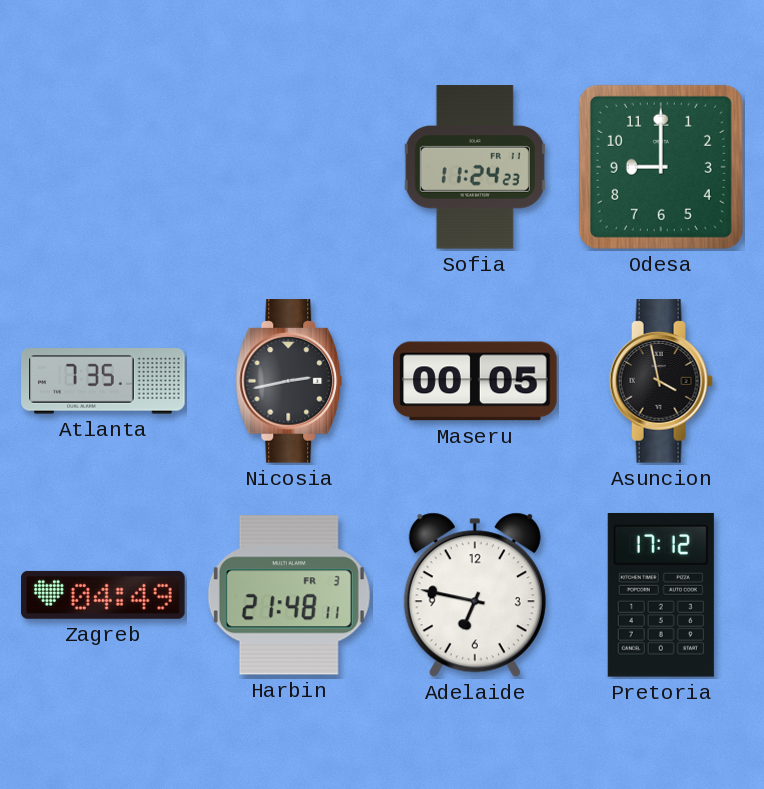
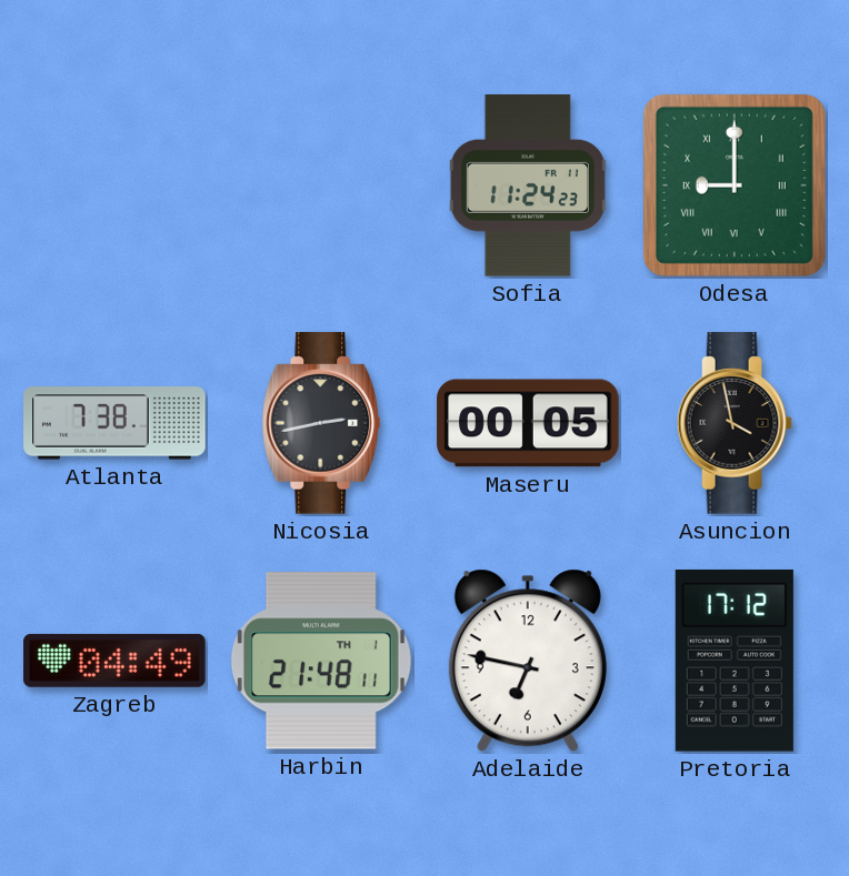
Odesa numerals: Arabic -> Roman
Atlanta: 7:35 -> 7:38
Harbin date: FR 3 -> TH 1
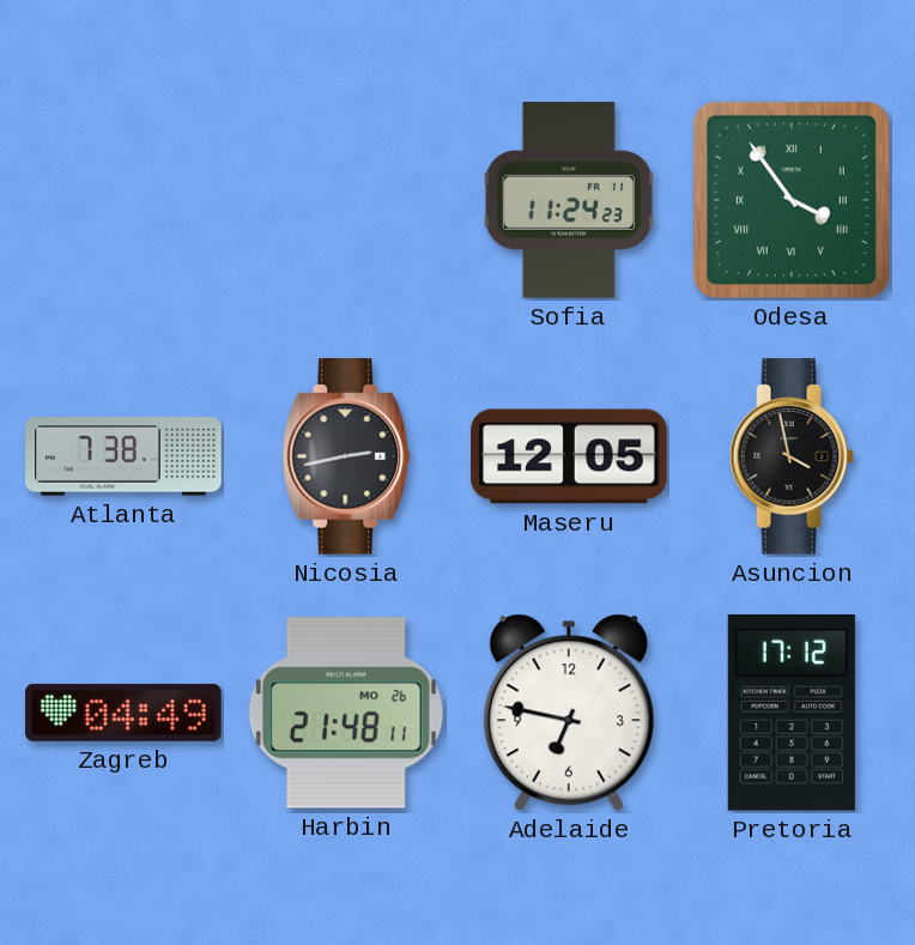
Odesa: 9:00 -> 3:54
Maseru: 00:05 -> 12:05
Harbin date: TH 1 -> MO 26
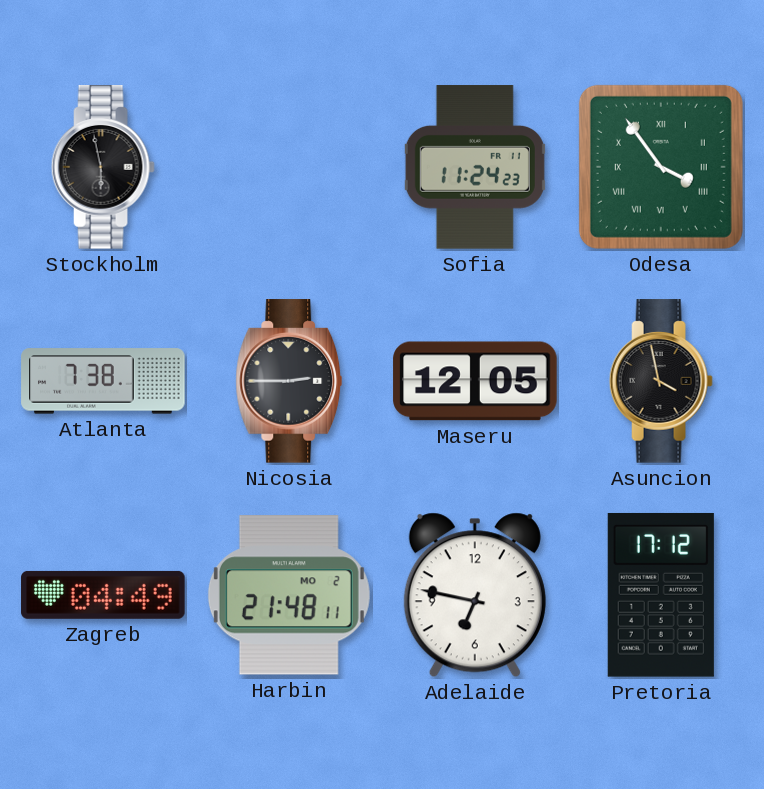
Stockholm: none -> 5:58
Nicosia: 2:43 -> 2:45
Harbin date: MO 26 -> MO 2
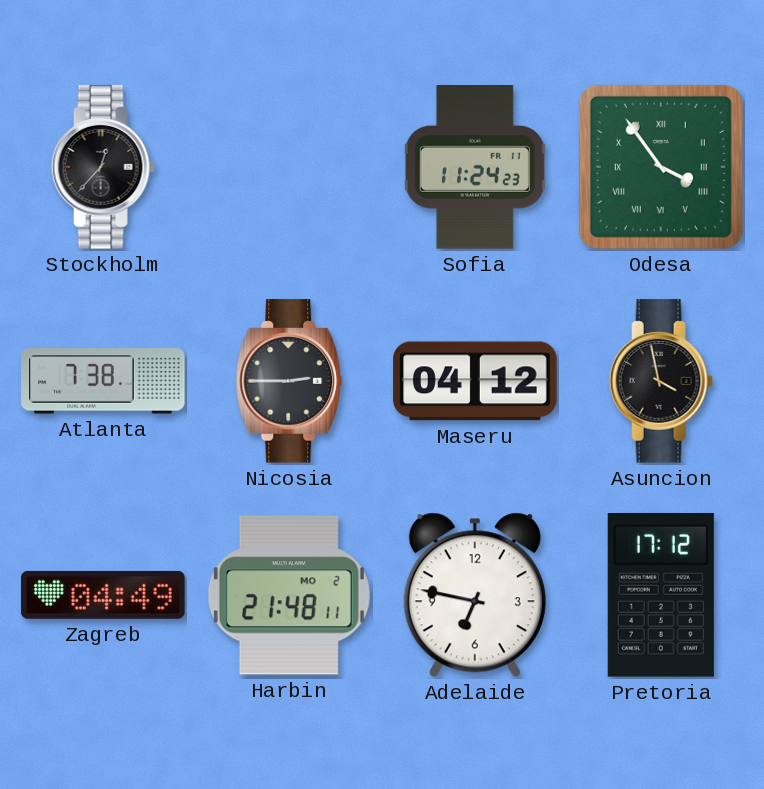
Stockholm: 5:58 -> 12:37
Maseru: 12:05 -> 04:12
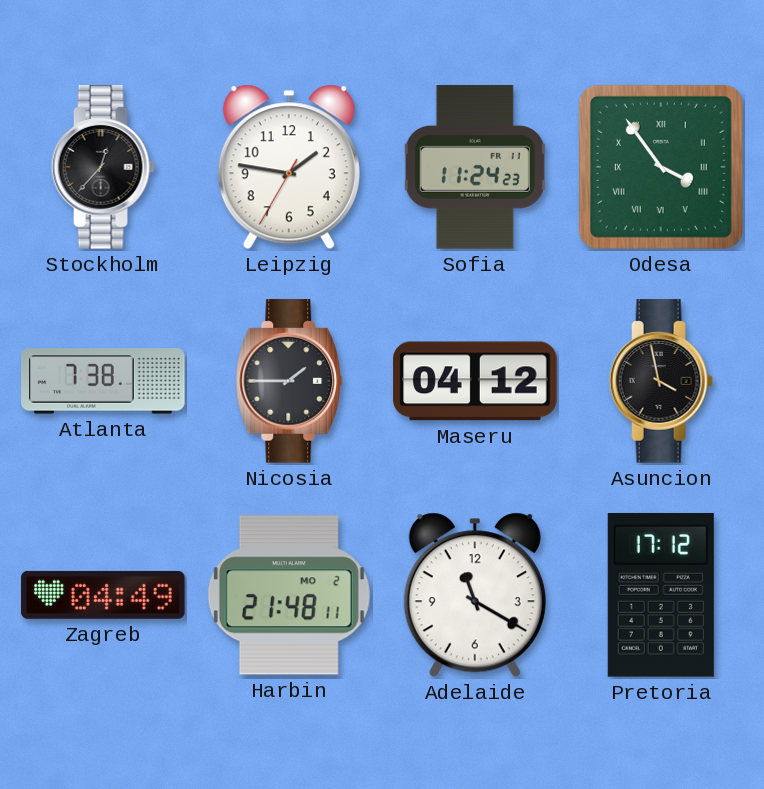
Leipzig: none -> 1:46
Nicosia: 2:45 -> 1:45
Adelaide: 6:47 -> 11:20
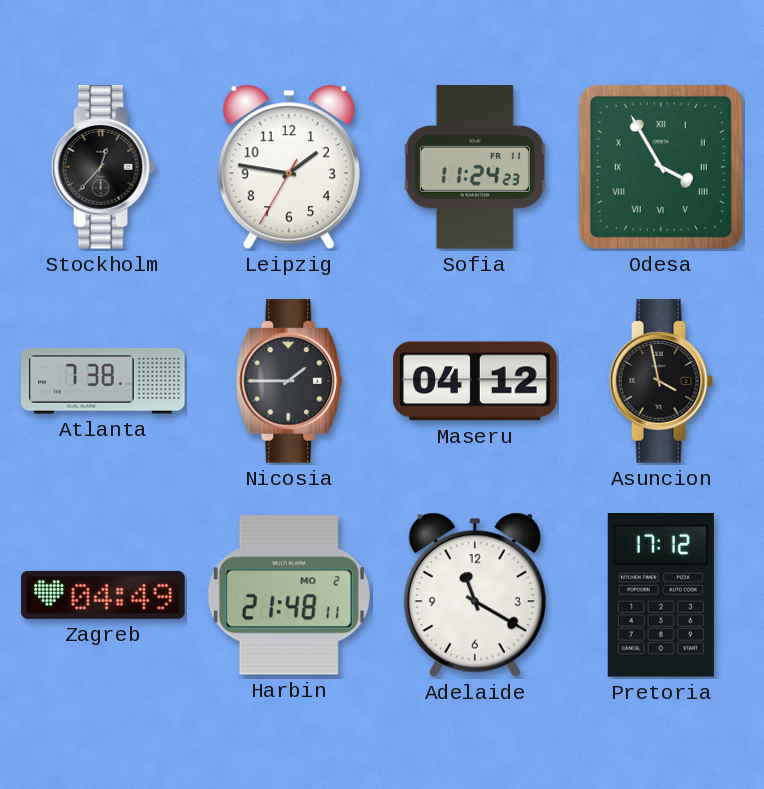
Odesa: 3:54 -> 3:55
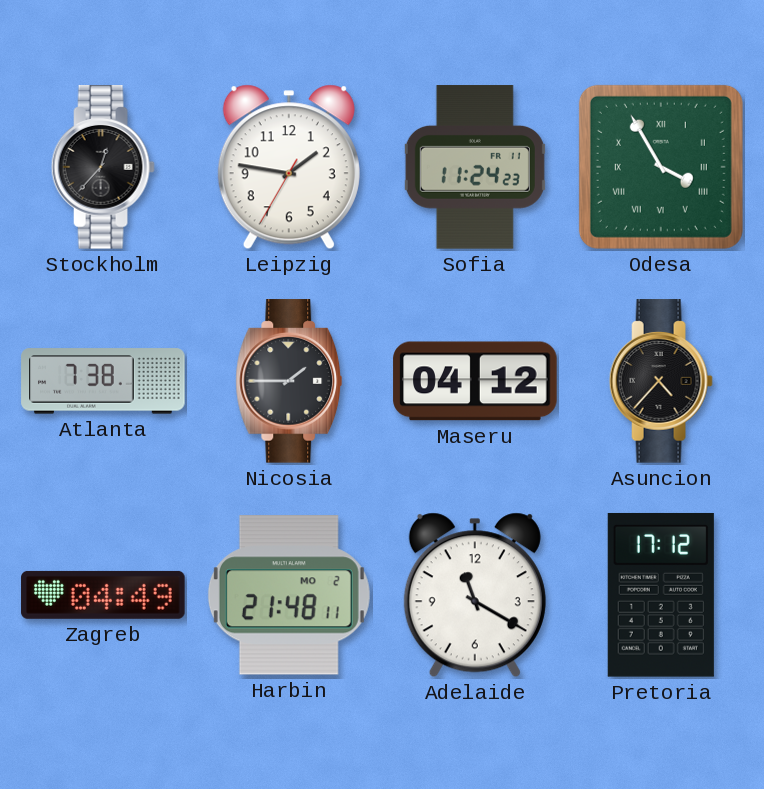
Asuncion: 3:58 -> 4:37
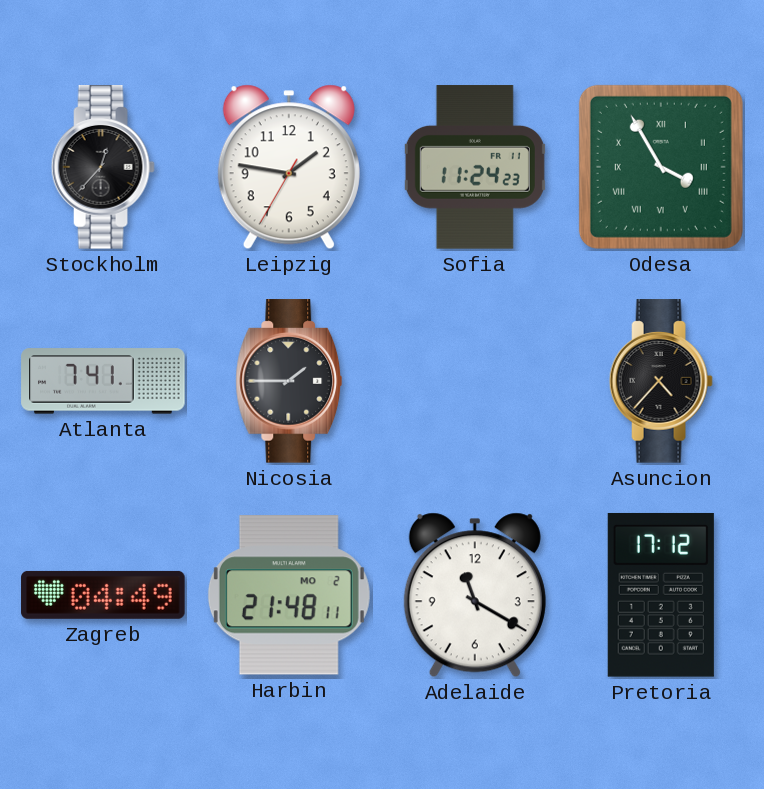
Atlanta: 7:38 -> 7:41
Maseru: 04:12 -> none
